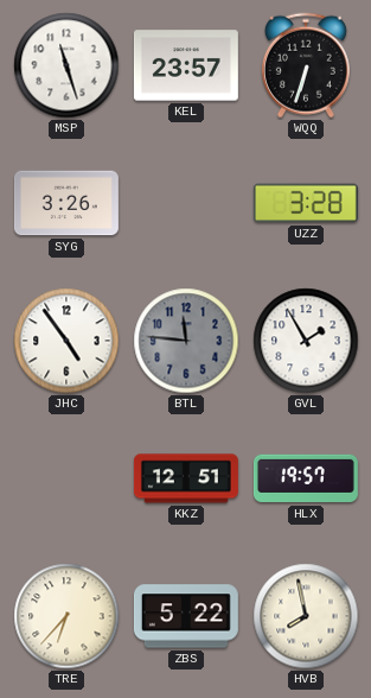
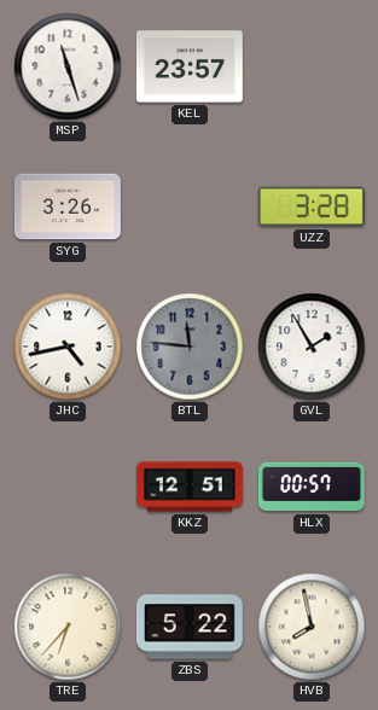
WQQ: 6:33 -> none
JHC: 4:54 -> 4:43
HLX: 19:57 -> 00:57
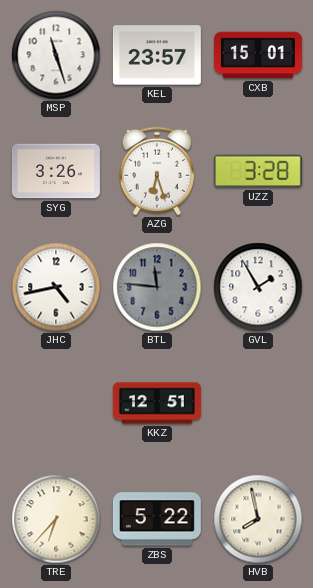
CXB: none -> 15:01
AZG: none -> 6:27
HLX: 00:57 -> none
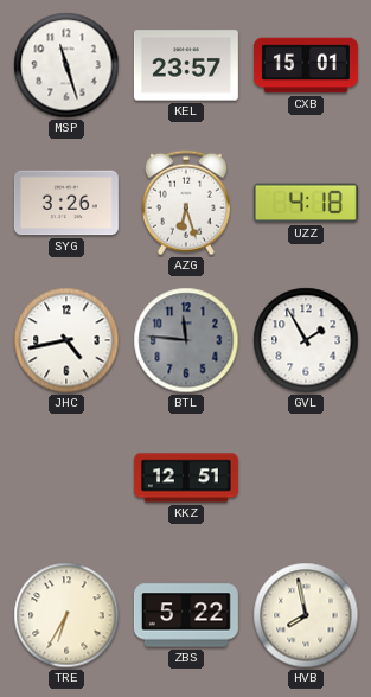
UZZ: 3:28 -> 4:18
TRE: 6:37 -> 6:35
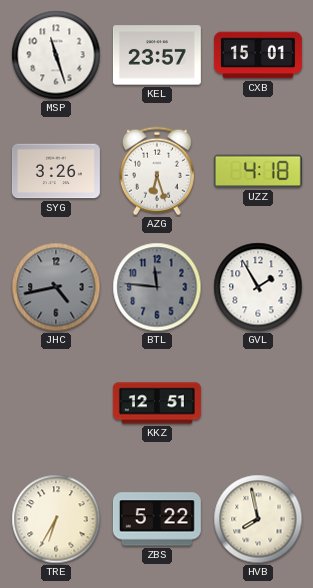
JHC dial: white -> grey
